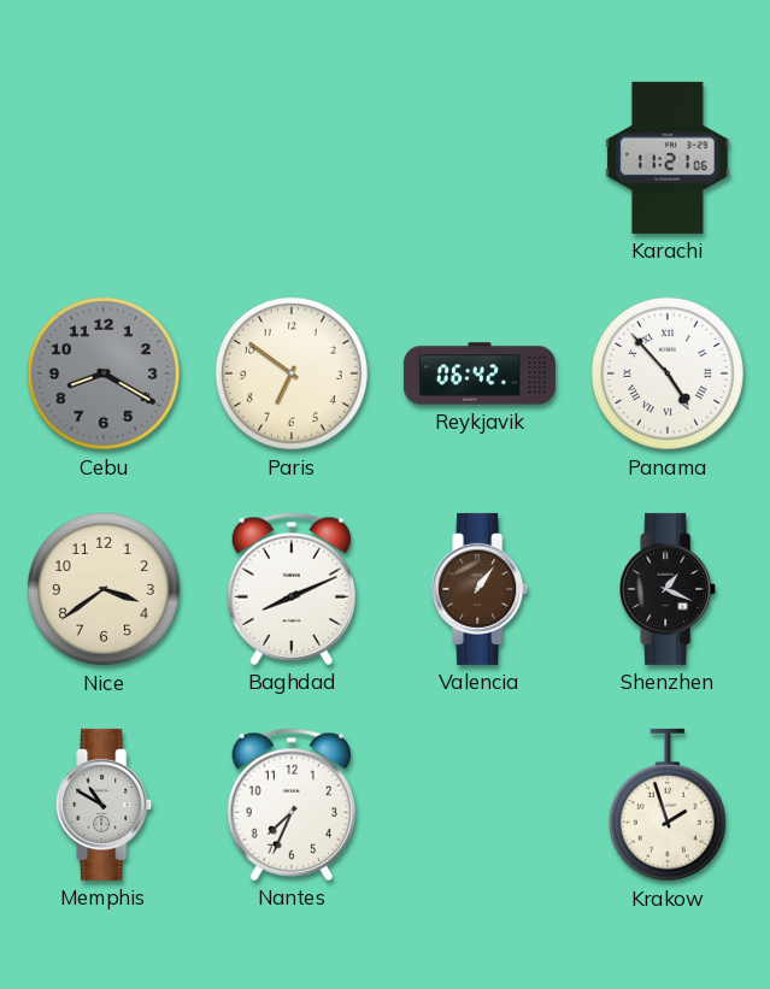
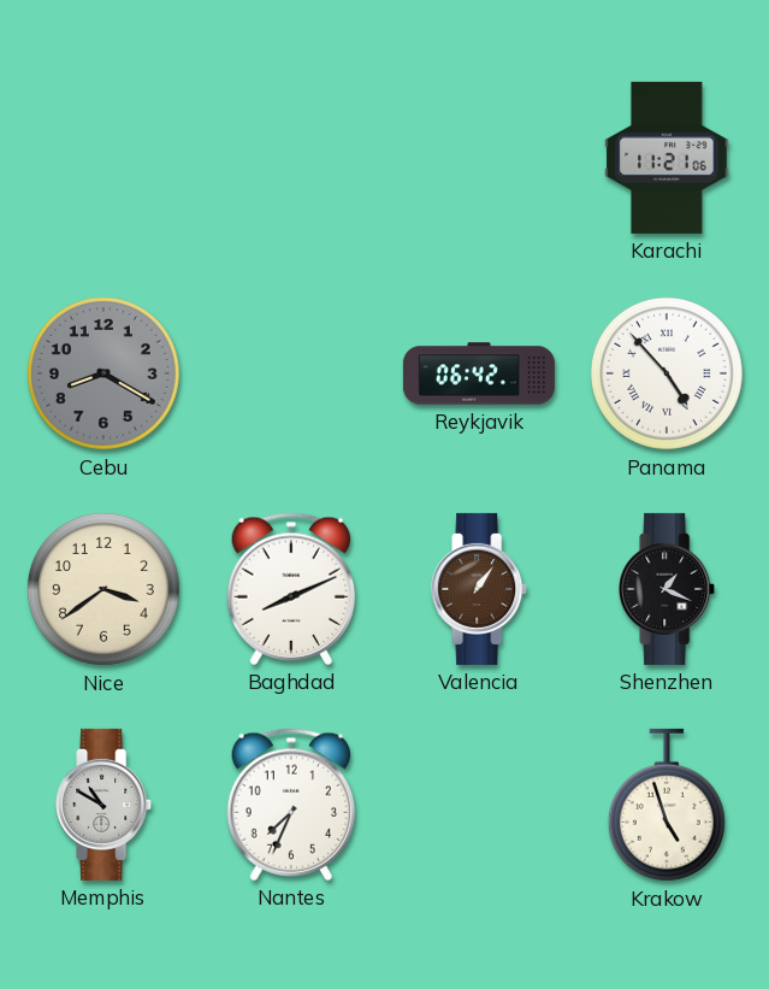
Paris: 6:51 -> none
Krakow: 1:57 -> 4:57
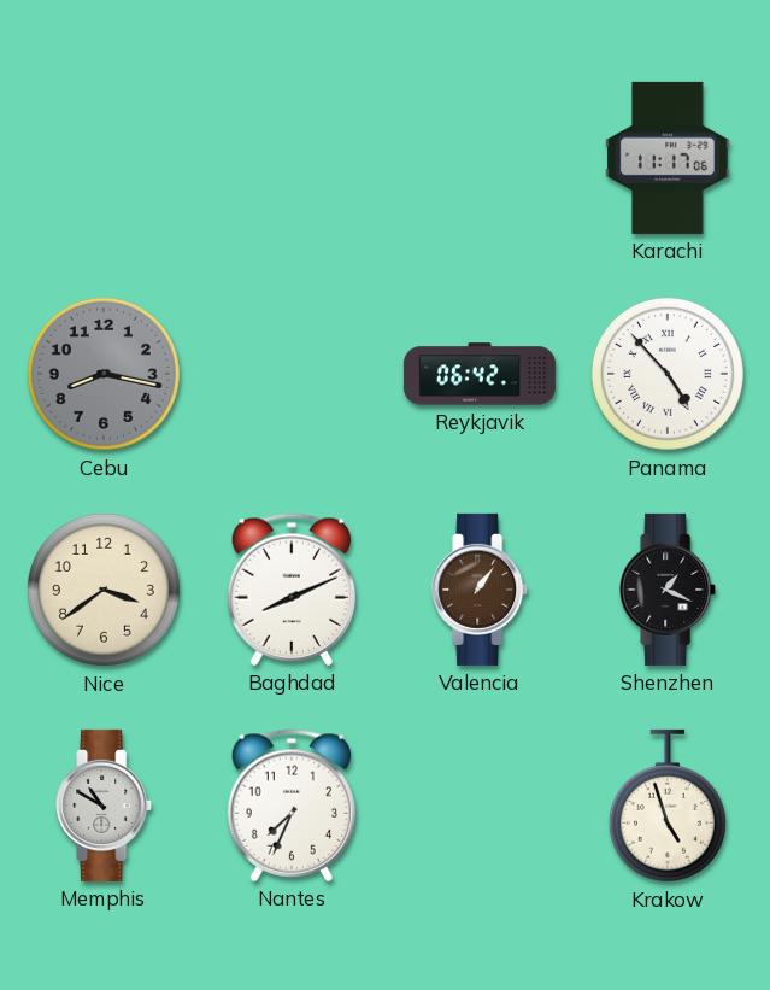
Karachi: 11:21 -> 11:17
Cebu: 8:20 -> 8:17
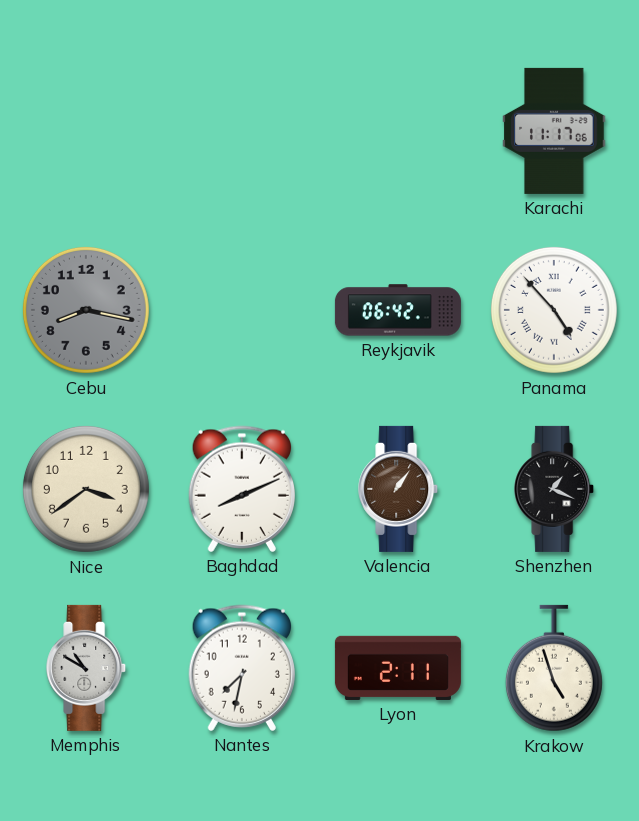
Nantes: 7:34 -> 7:32
Lyon: none -> 2:11
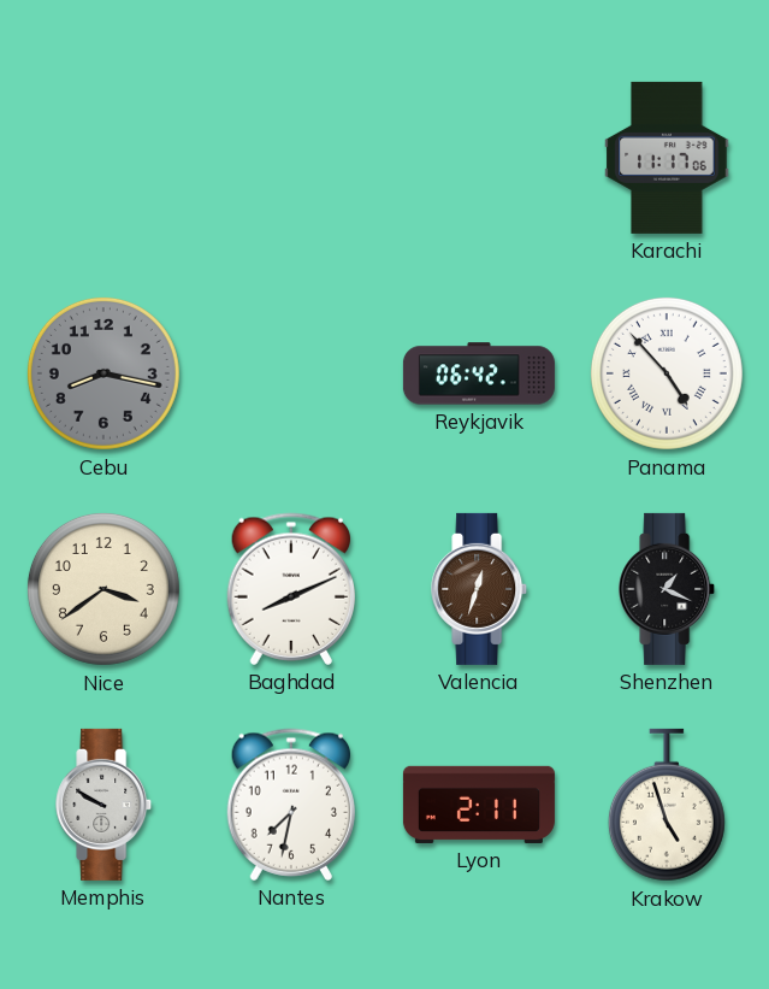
Valencia: 1:06 -> 12:33
Memphis: 10:50 -> 9:50
